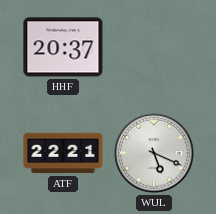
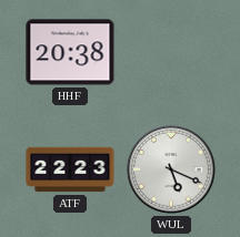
HHF: 20:37 -> 20:38
ATF: 22:21 -> 22:23
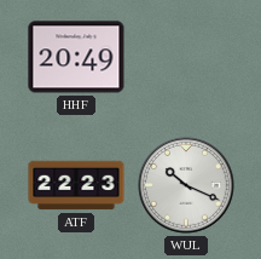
HHF: 20:38 -> 20:49
WUL: 5:19 -> 10:19
